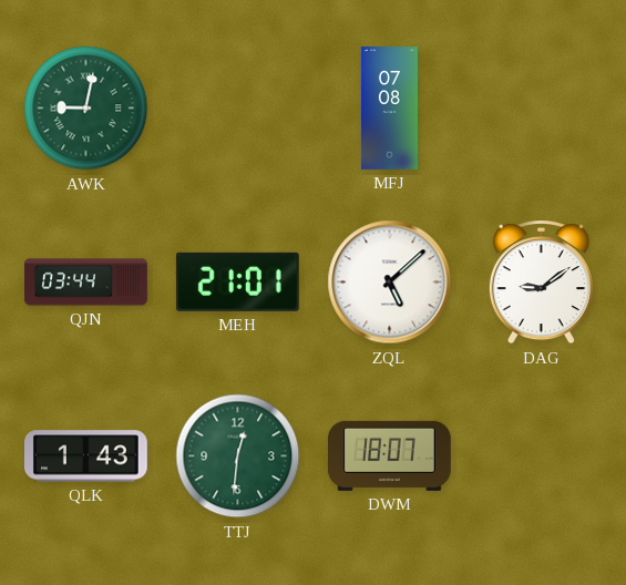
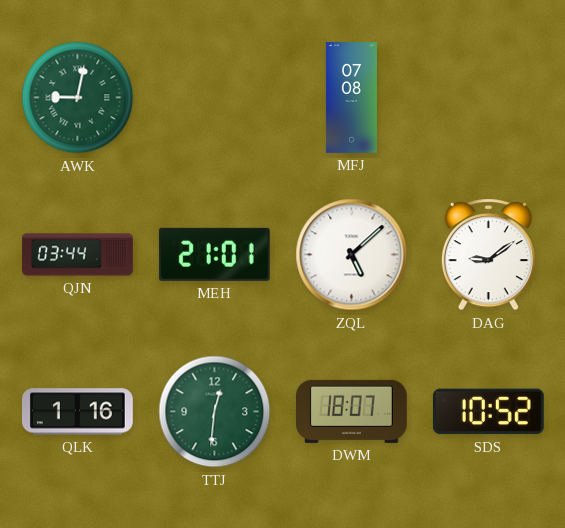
QLK: 1:43 -> 1:16
SDS: none -> 10:52
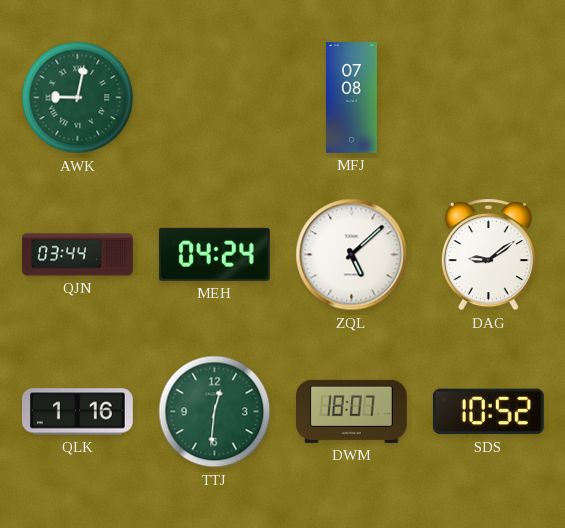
MEH: 21:01 -> 04:24
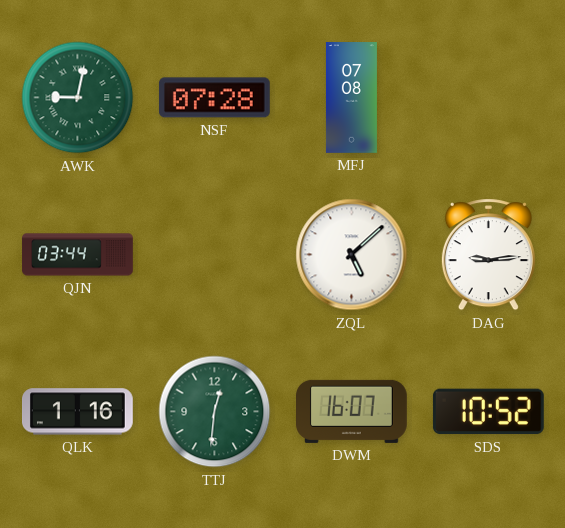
NSF: none -> 07:28
MEH: 04:24 -> none
DAG: 9:09 -> 9:14
DWM: 18:07 -> 16:07
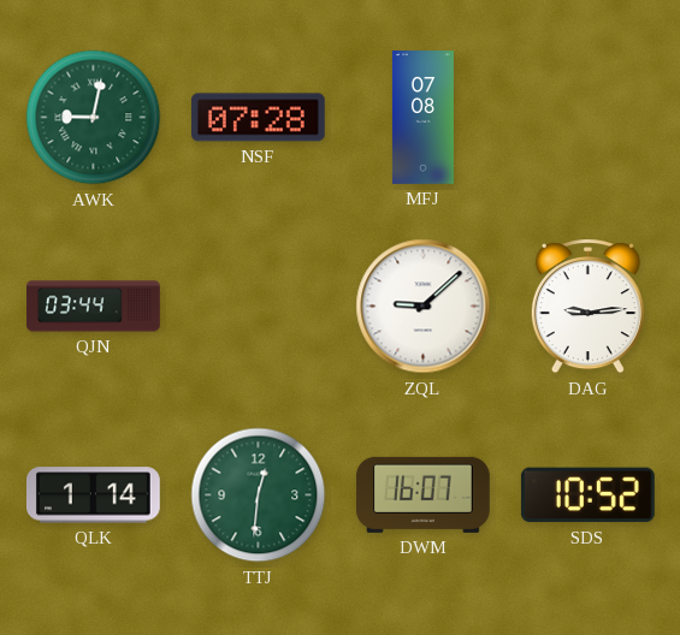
ZQL: 5:08 -> 9:08
QLK: 1:16 -> 1:14
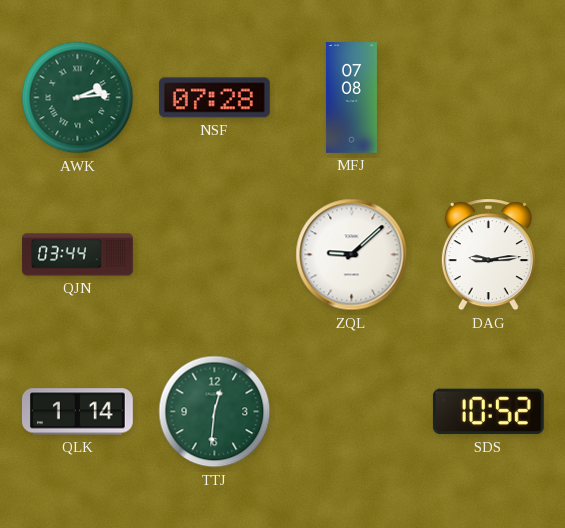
AWK: 9:02 -> 2:14
DWM: 16:07 -> none
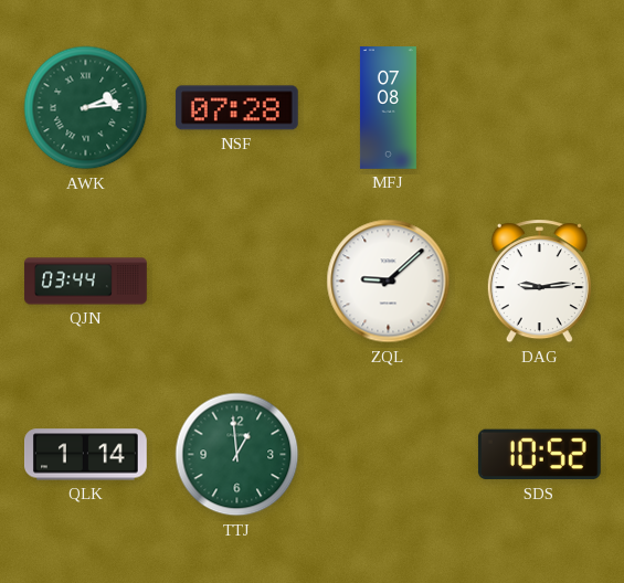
TTJ: 12:31 -> 12:59
